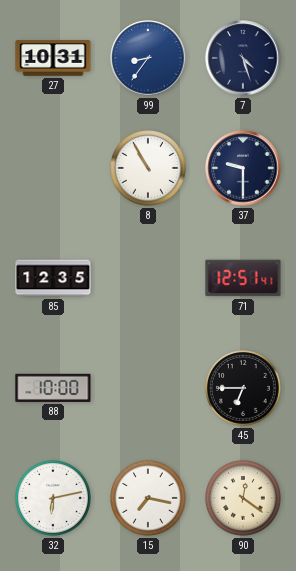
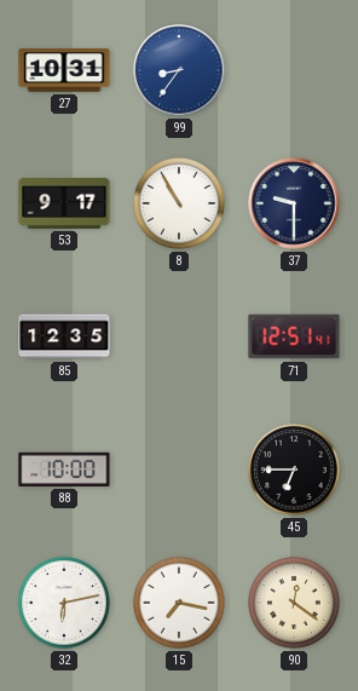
7: 4:27 -> none
53: none -> 9:17
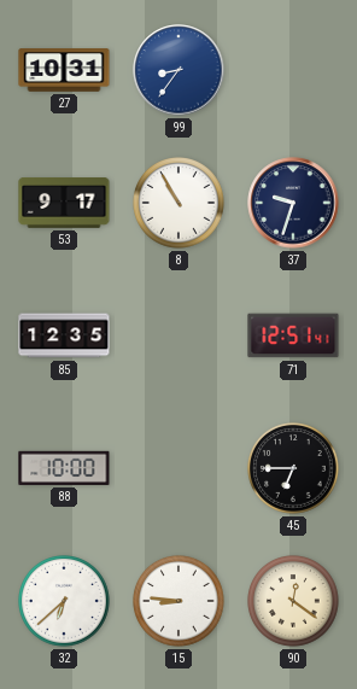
37: 9:30 -> 9:33
32: 6:13 -> 6:38
15: 7:17 -> 8:46
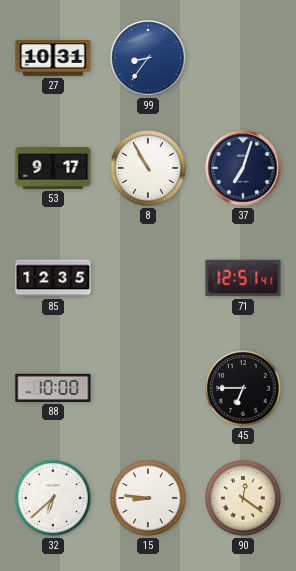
37: 9:33 -> 7:03
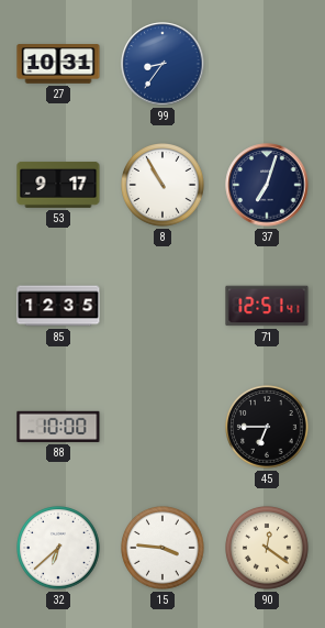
15: 8:46 -> 3:46
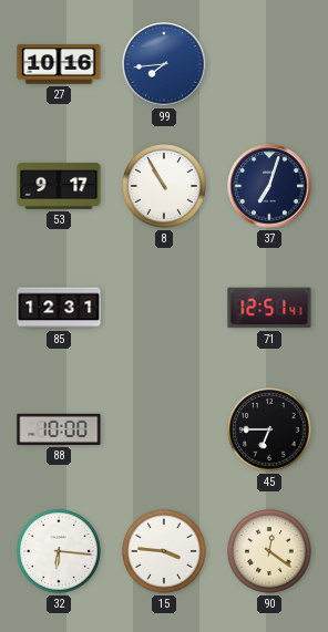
27: 10:31 -> 10:16
99: 8:36 -> 7:44
85: 12:35 -> 12:31
32: 6:38 -> 6:16
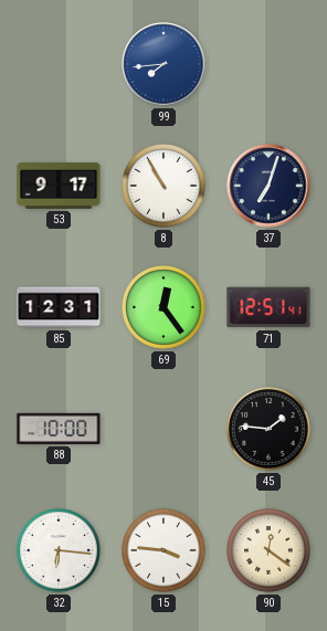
27: 10:16 -> none
69: none -> 12:24
45: 6:45 -> 1:46
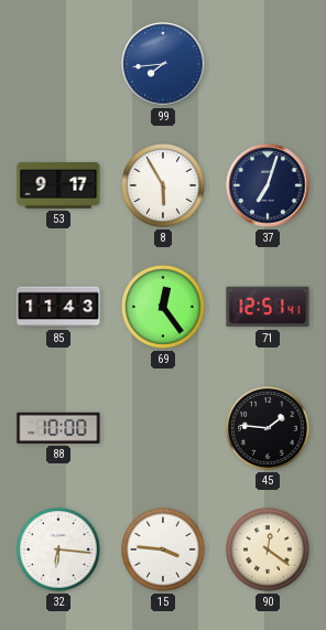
8: 10:55 -> 5:55
85: 12:31 -> 11:43
